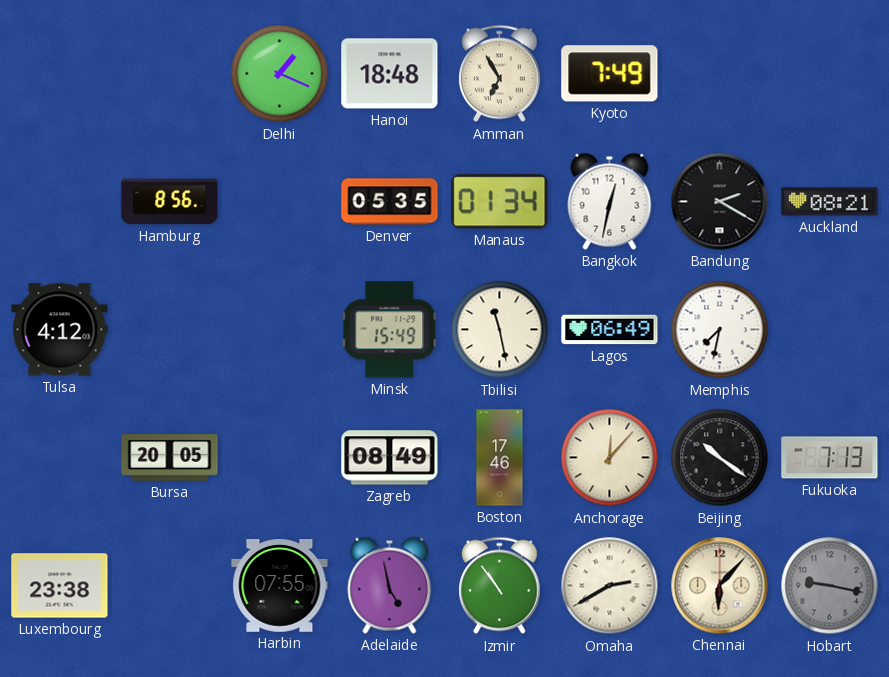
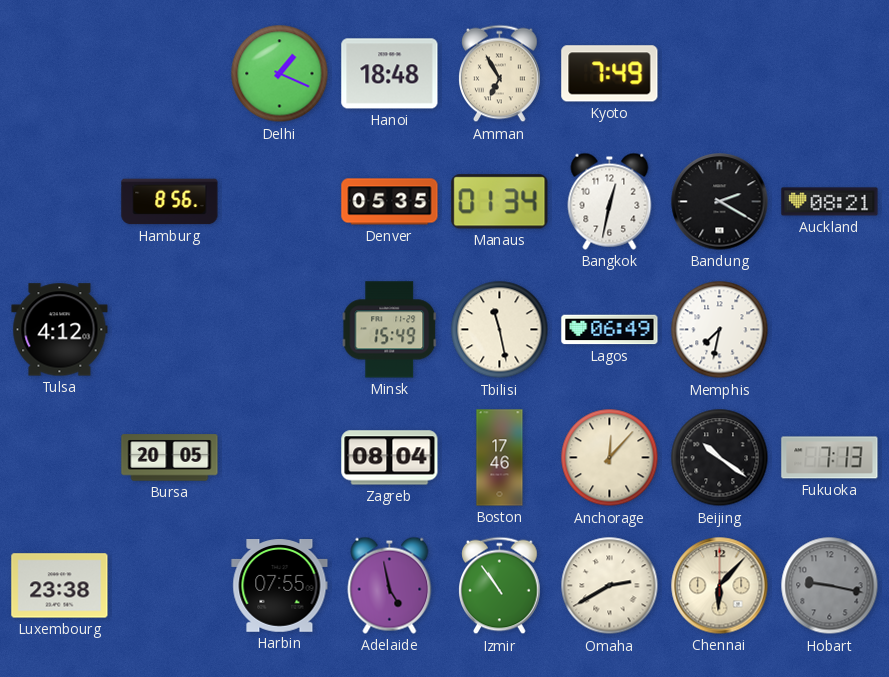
Zagreb: 08:49 -> 08:04
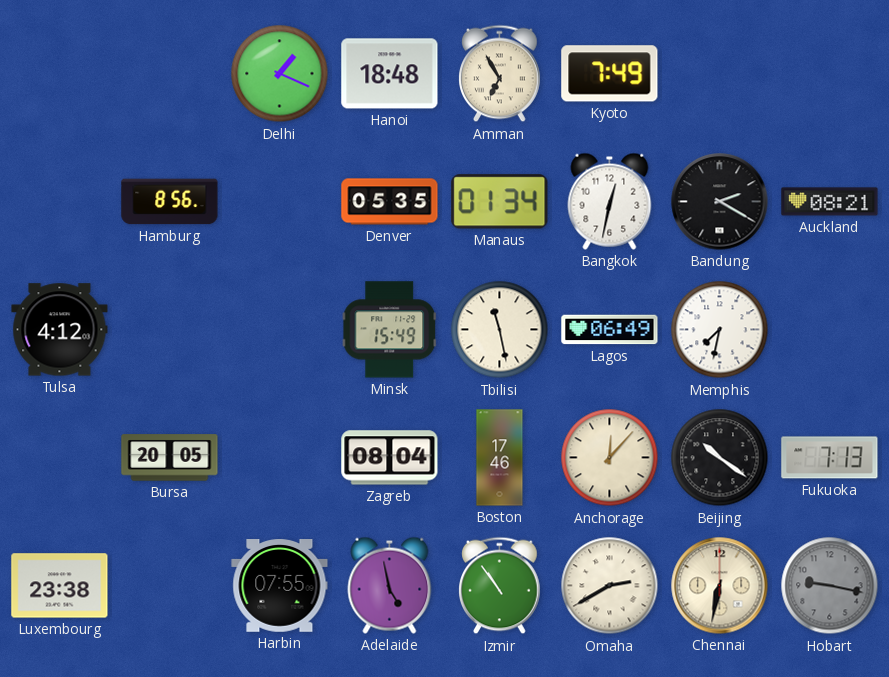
Chennai: 6:07 -> 6:32
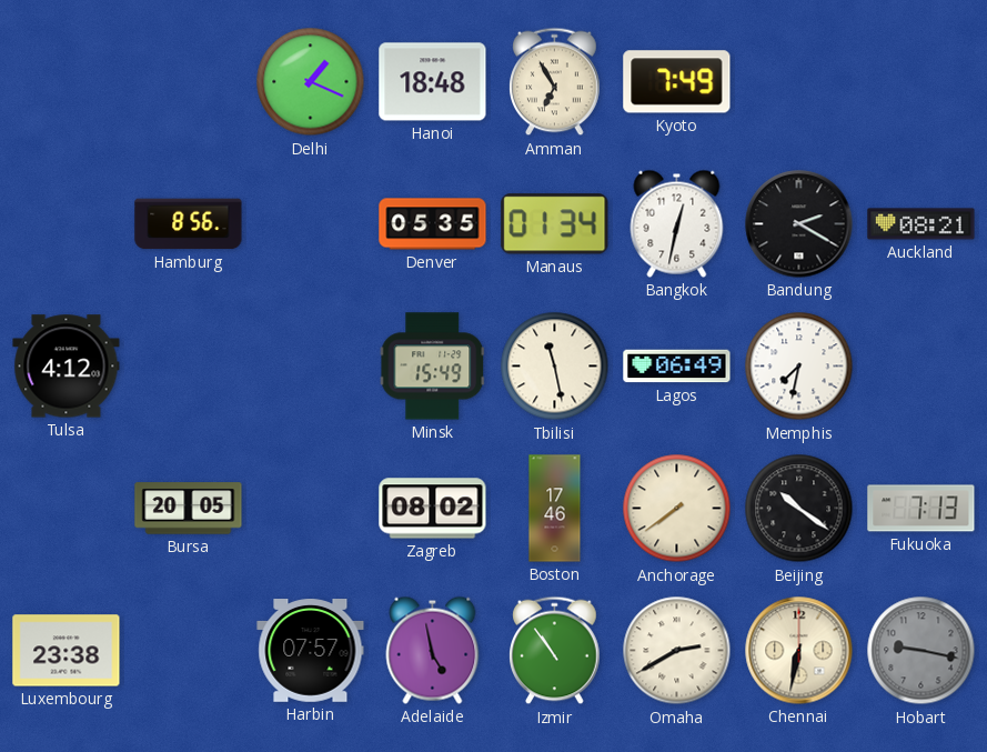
Zagreb: 08:04 -> 08:02
Anchorage: 12:07 -> 7:39
Harbin: 07:55 -> 07:57
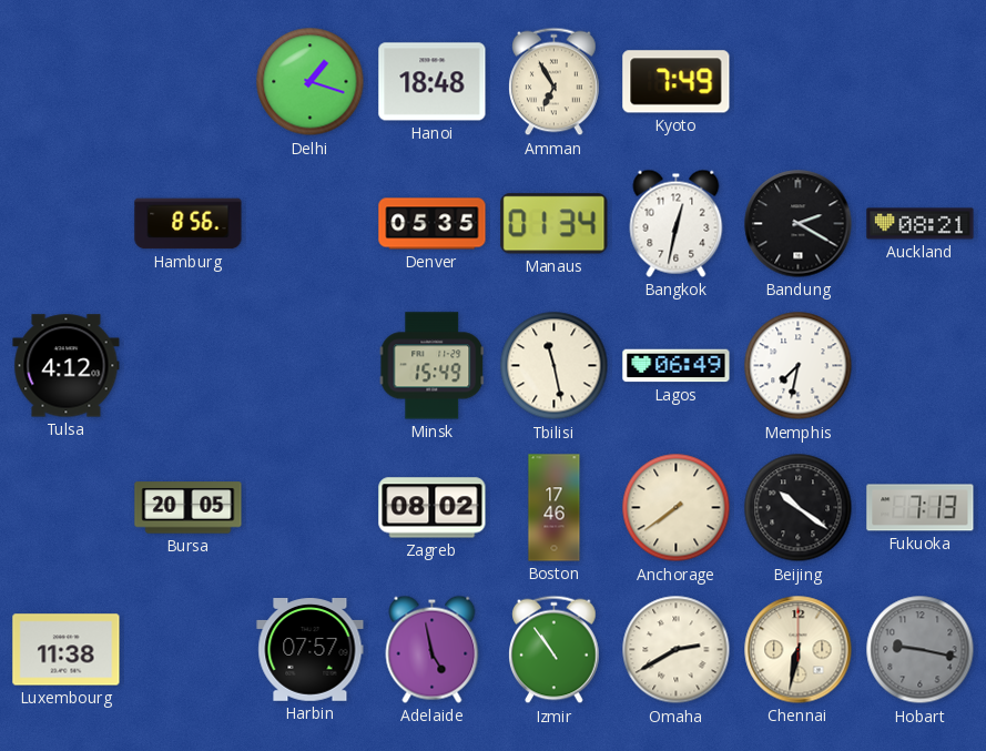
Delhi: 1:19 -> 1:18
Luxembourg: 23:38 -> 11:38
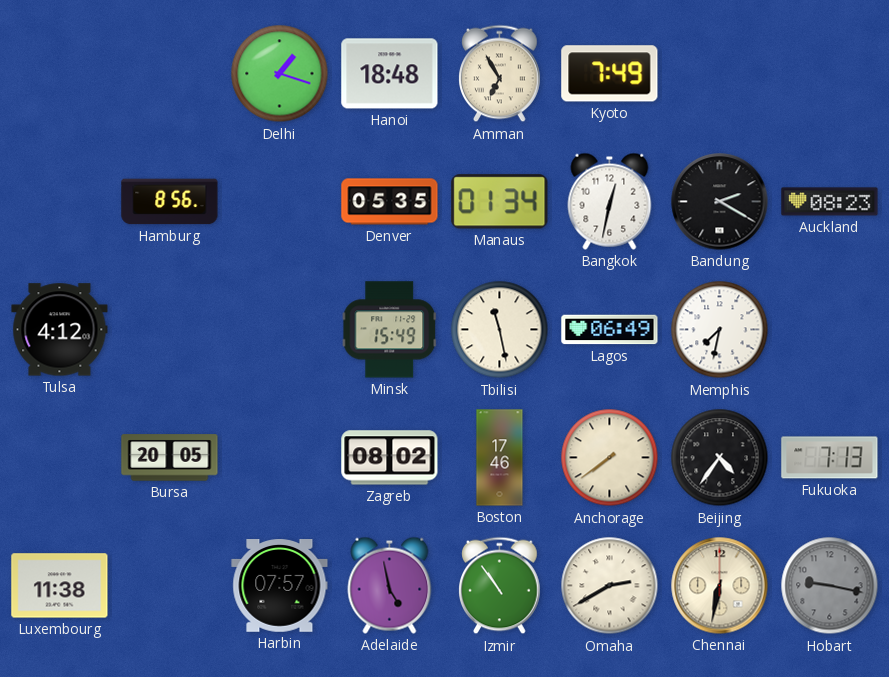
Auckland: 08:21 -> 08:23
Beijing: 10:21 -> 4:36
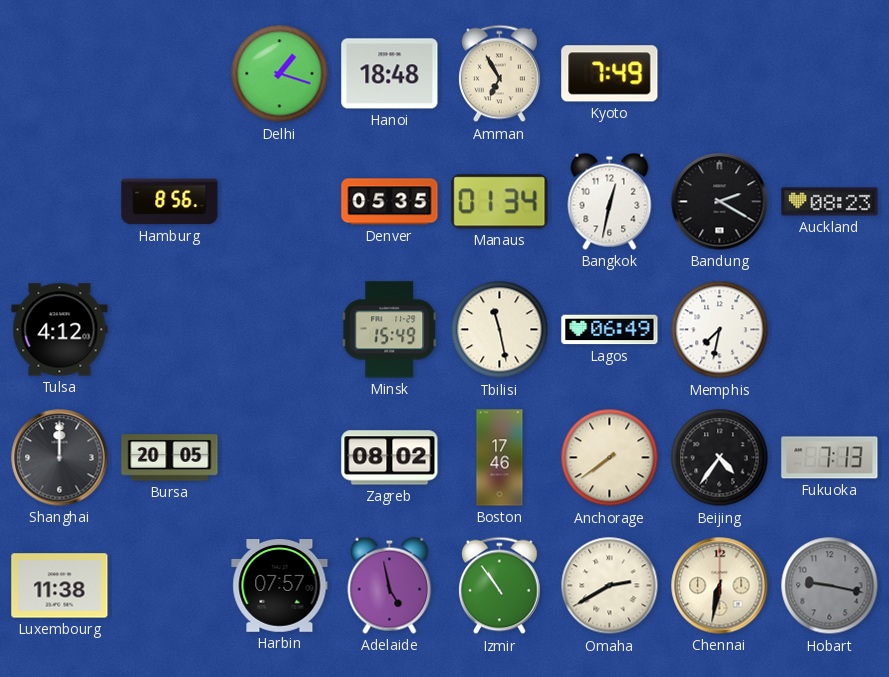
Shanghai: none -> 12:00
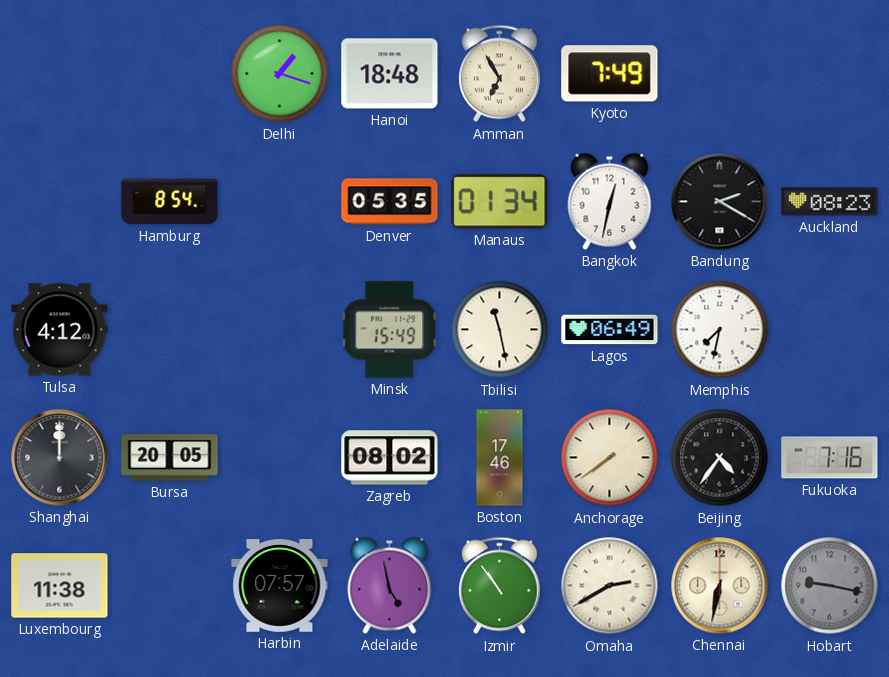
Hamburg: 8:56 -> 8:54
Fukuoka: 7:13 -> 7:16
